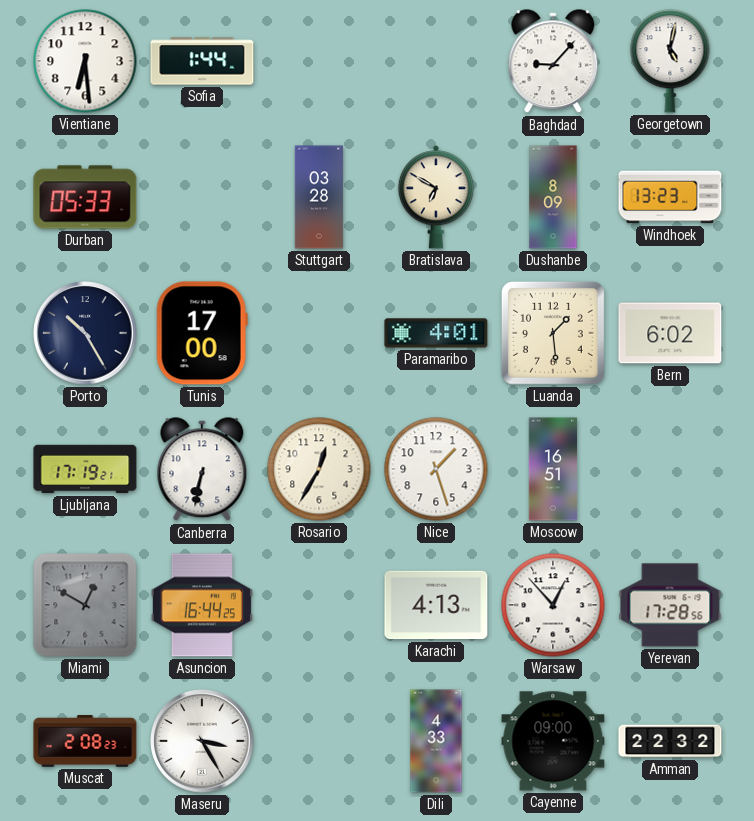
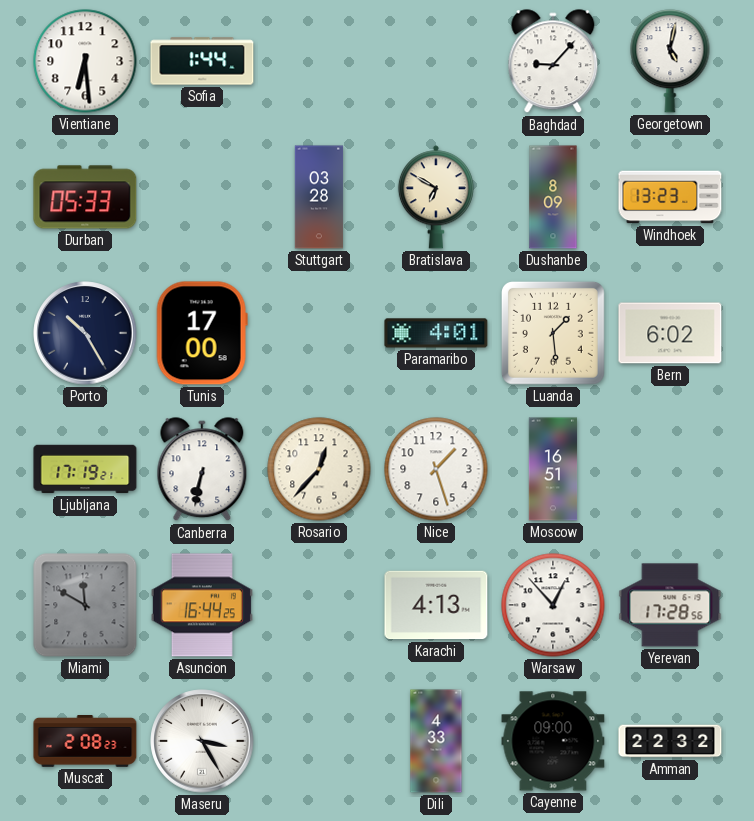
Rosario: 12:35 -> 12:37
Miami: 12:50 -> 11:50
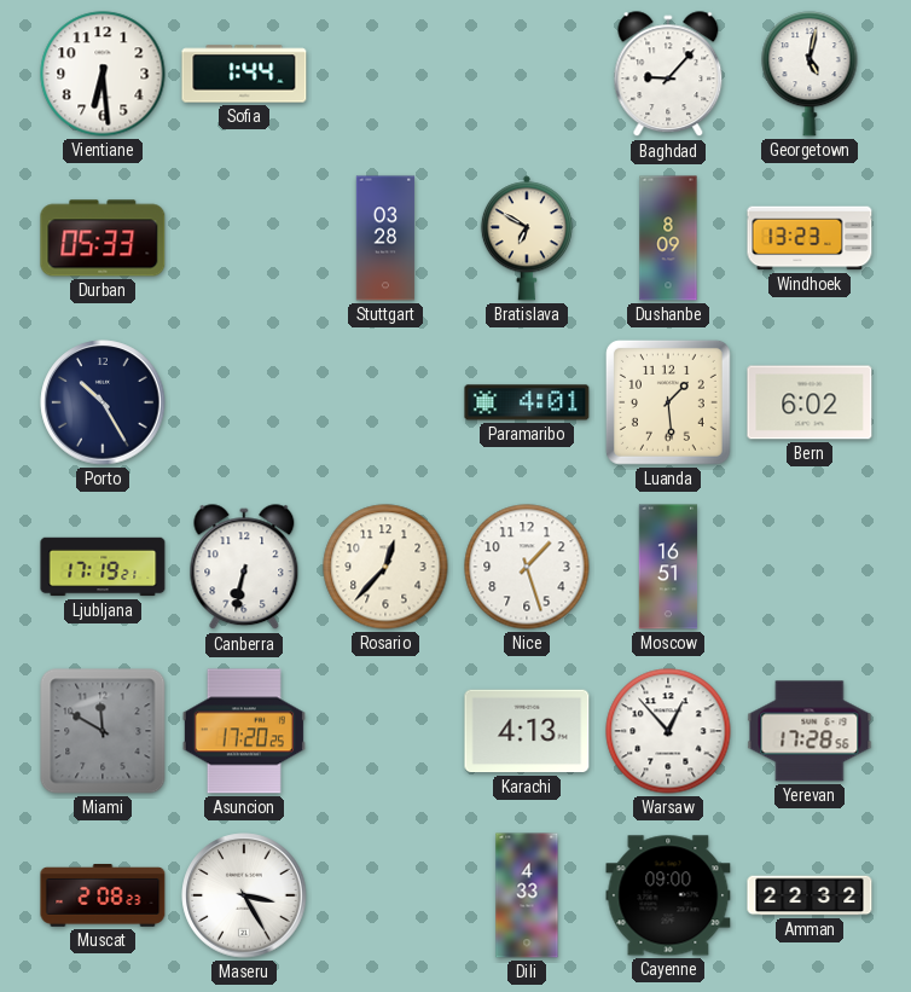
Tunis: 17:00 -> none
Asuncion: 16:44 -> 17:20
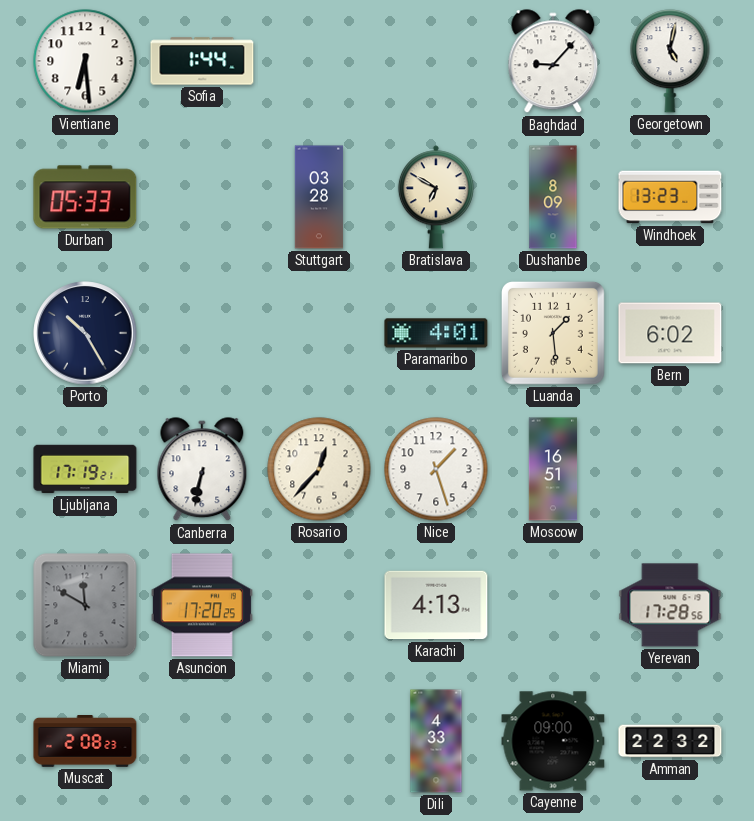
Warsaw: 12:53 -> none
Maseru: 3:25 -> none
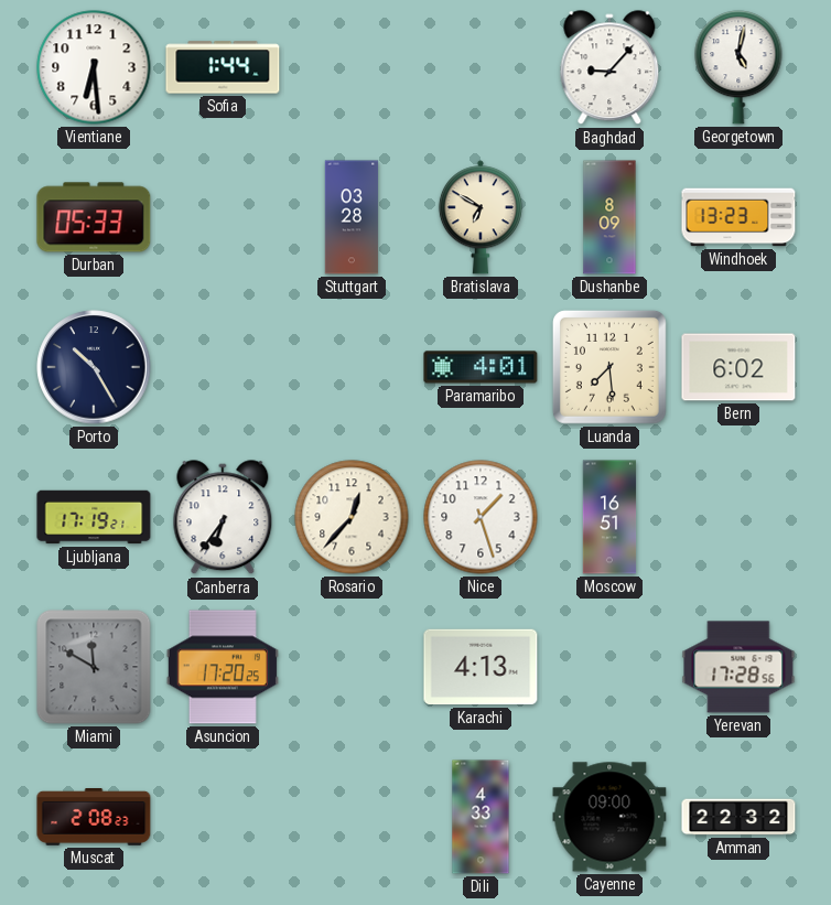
Luanda: 1:29 -> 7:29
Canberra: 6:32 -> 6:36
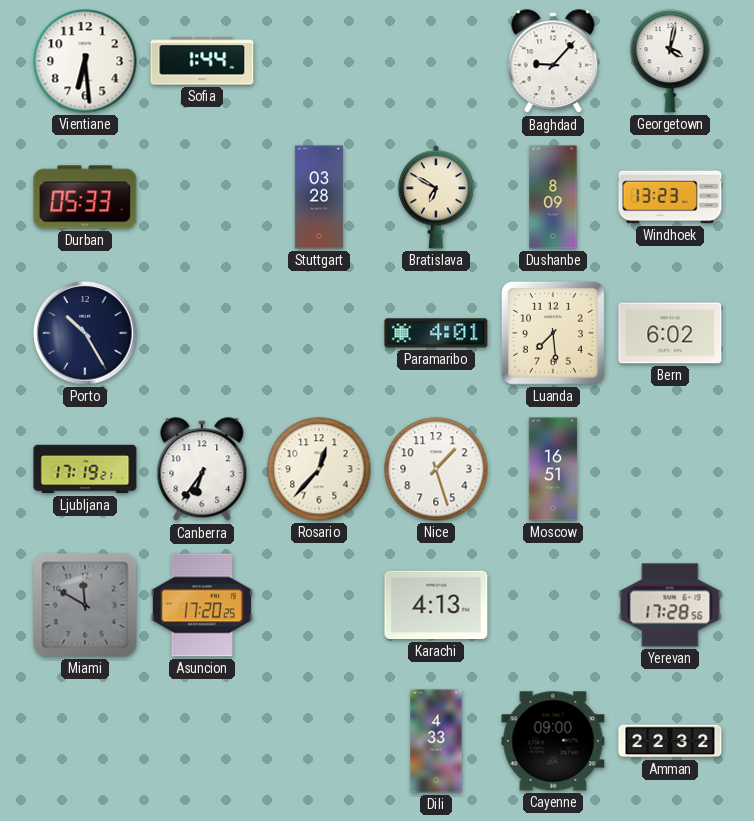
Georgetown: 5:02 -> 4:02
Muscat: 2:08 -> none
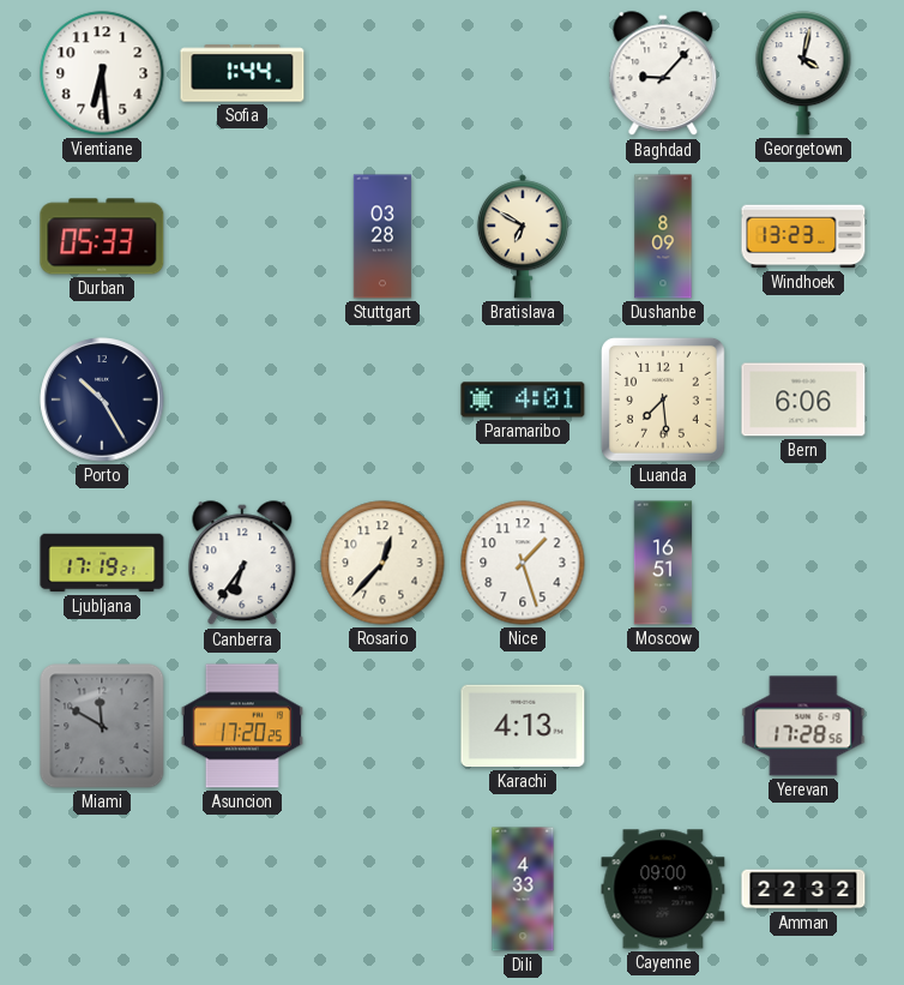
Bern: 6:02 -> 6:06
